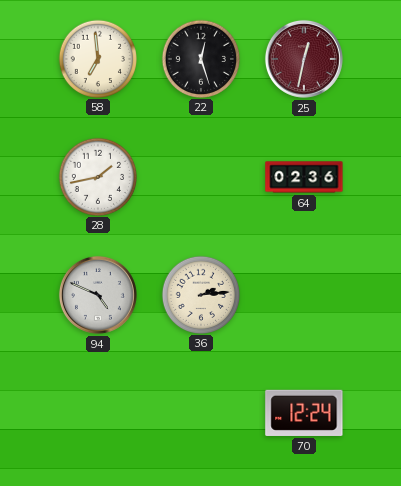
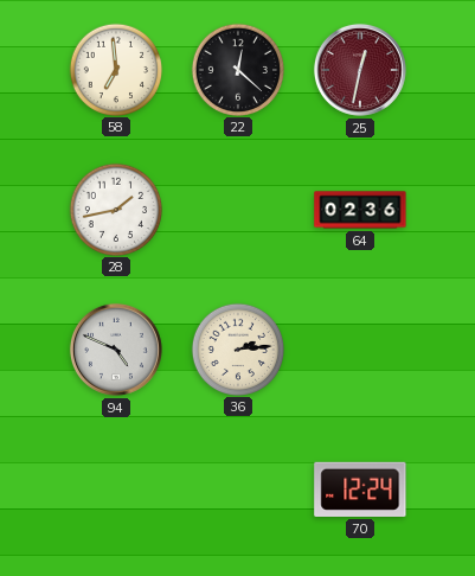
22: 12:27 -> 12:22
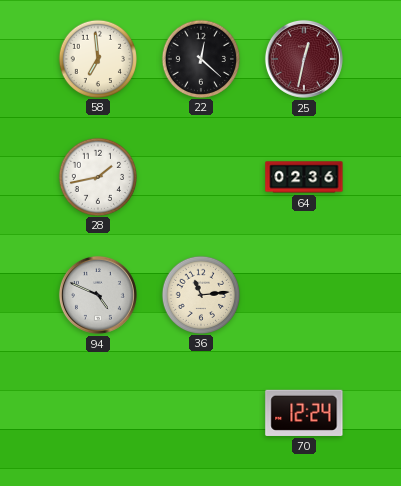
36: 2:14 -> 11:14
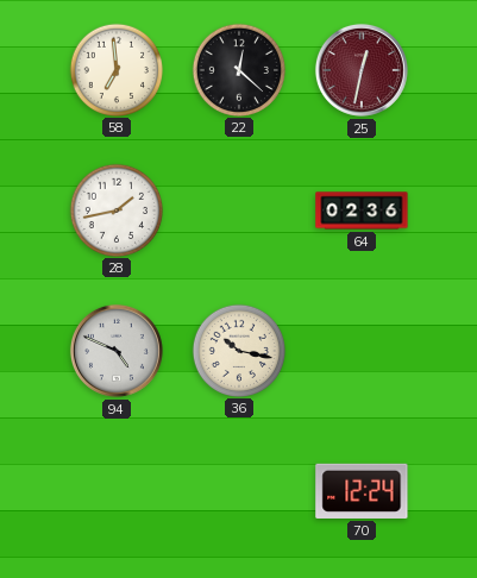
36: 11:14 -> 10:17
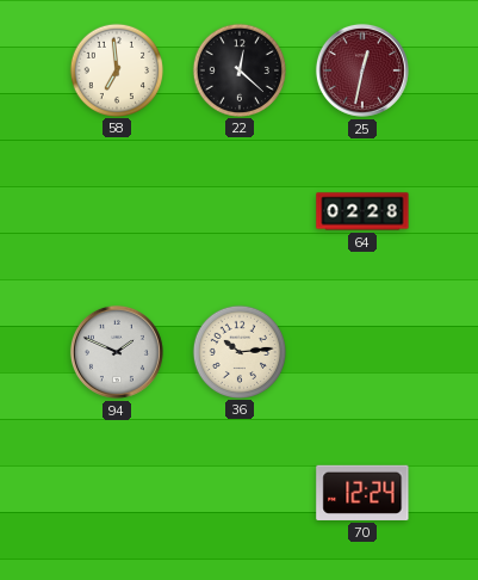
28: 1:43 -> none
64: 02:36 -> 02:28
94: 4:49 -> 1:49
36: 10:17 -> 10:14
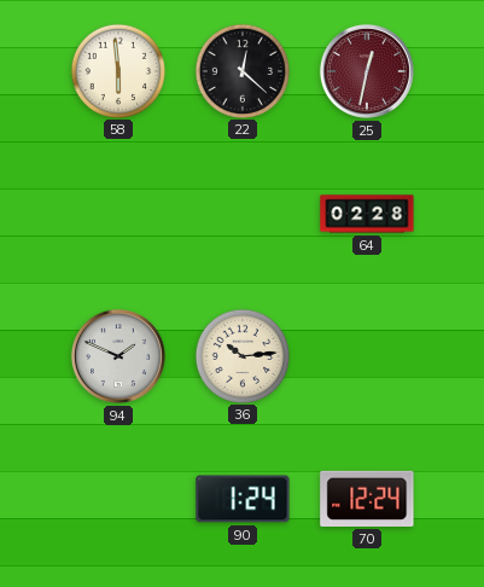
58: 6:59 -> 5:59
90: none -> 1:24
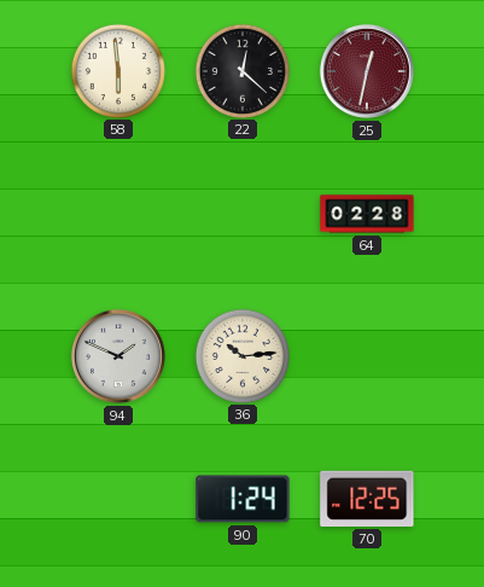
70: 12:24 -> 12:25
